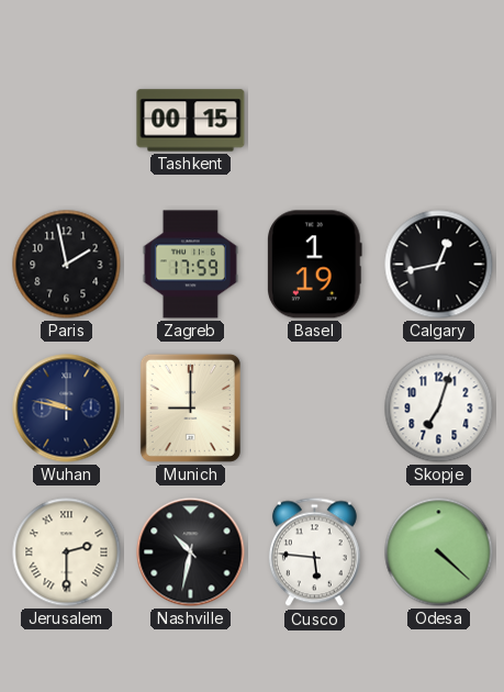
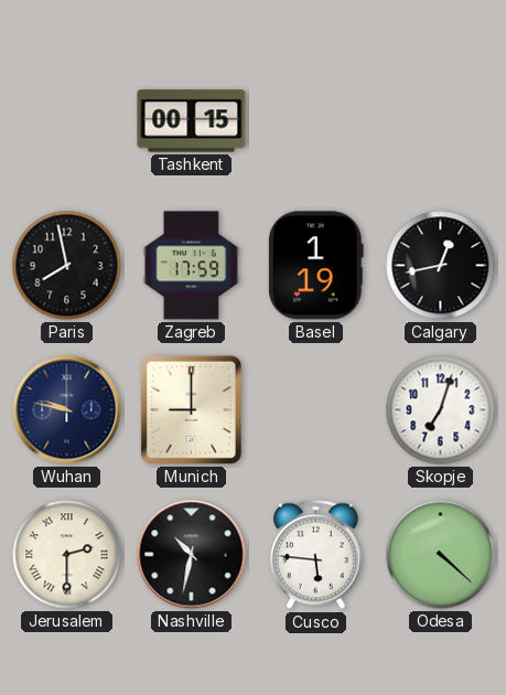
Paris: 1:58 -> 7:58
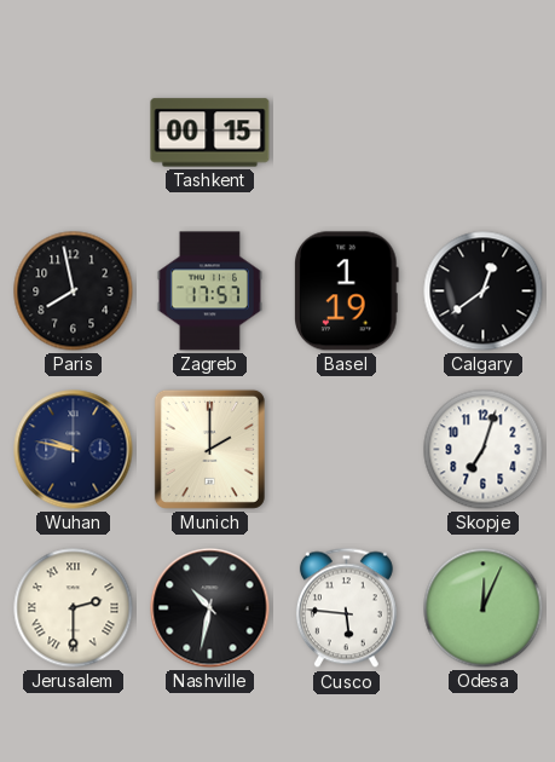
Zagreb: 17:59 -> 17:57
Calgary: 12:43 -> 12:39
Munich: 9:00 -> 2:00
Odesa: 4:22 -> 12:04
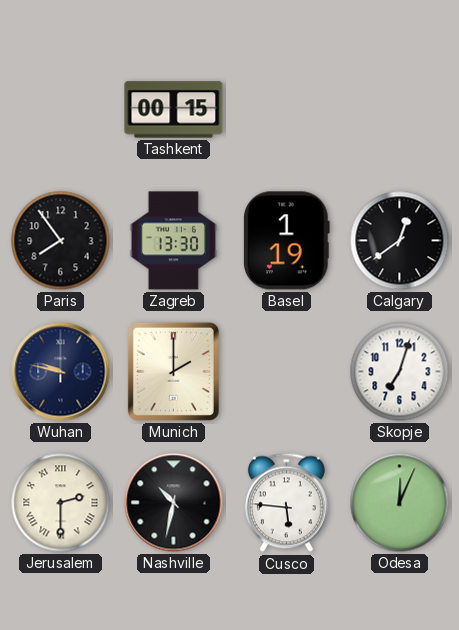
Paris: 7:58 -> 7:54
Zagreb: 17:57 -> 13:30
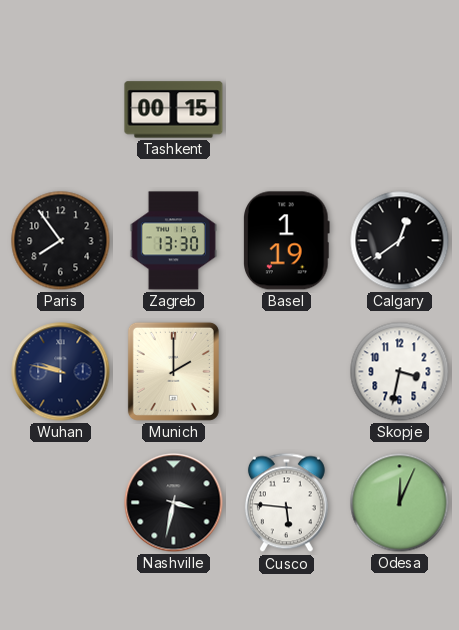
Skopje: 7:03 -> 3:32
Jerusalem: 2:30 -> none
Nashville: 10:32 -> 3:32
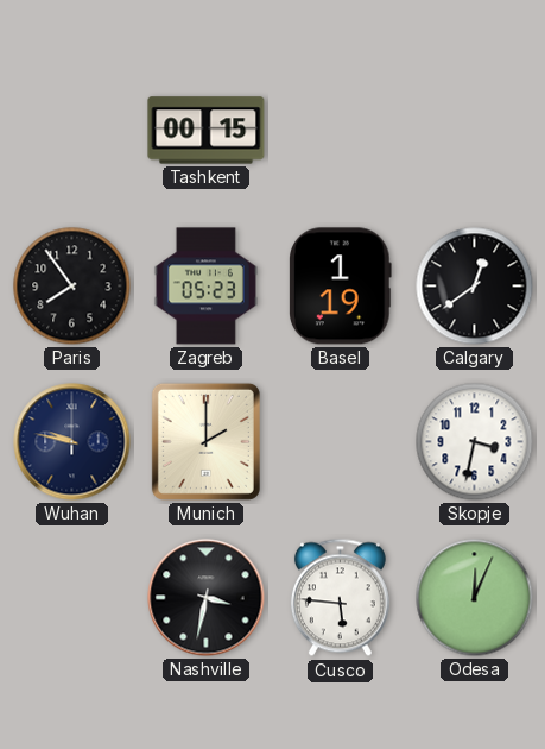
Zagreb: 13:30 -> 05:23
